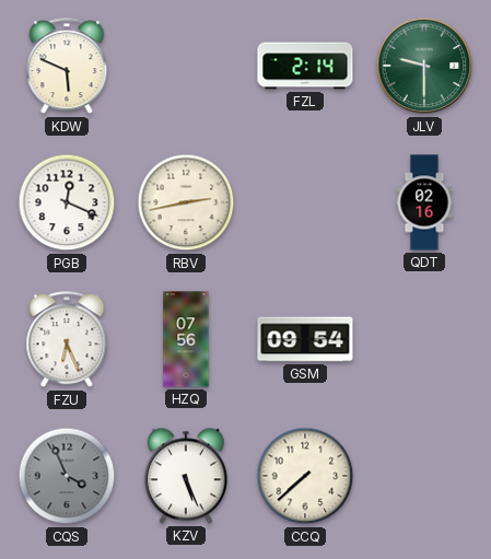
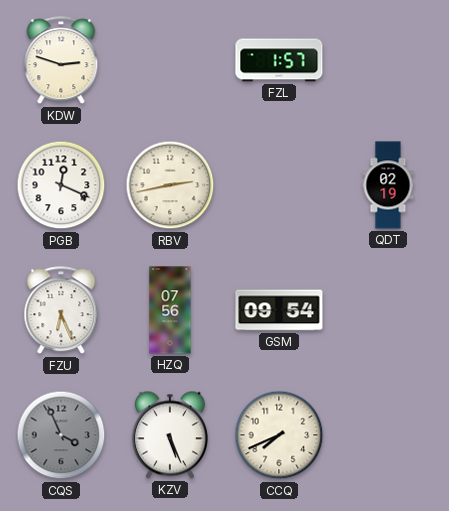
KDW: 5:49 -> 2:48
FZL: 2:14 -> 1:57
JLV: 9:30 -> none
QDT: 02:16 -> 02:19
CCQ: 7:38 -> 7:41
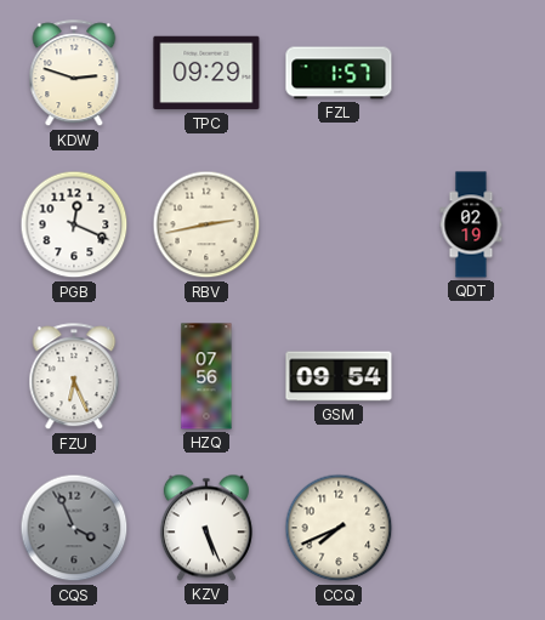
TPC: none -> 09:29
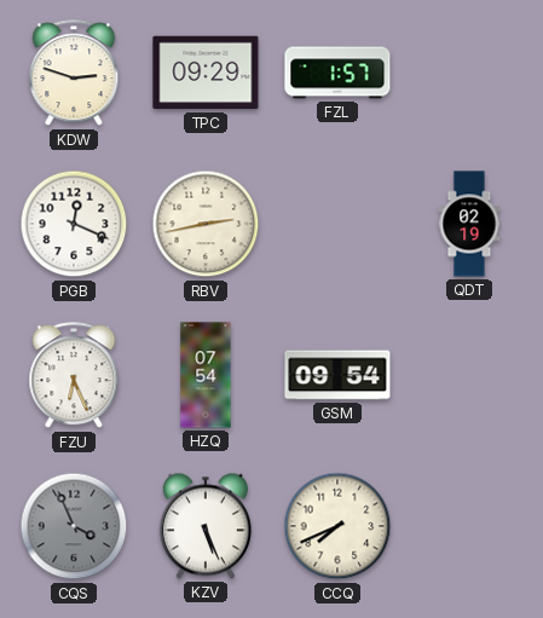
HZQ: 07:56 -> 07:54
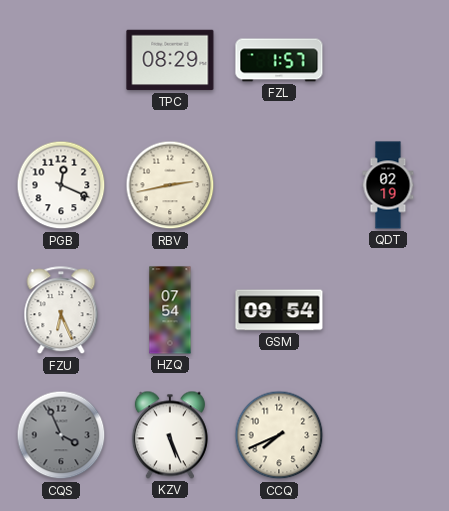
KDW: 2:48 -> none
TPC: 09:29 -> 08:29
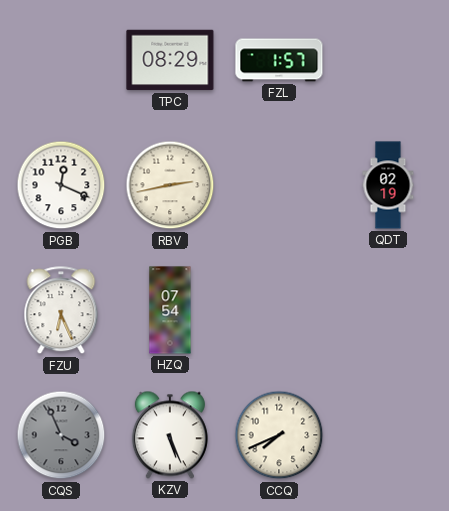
GSM: 09:54 -> none
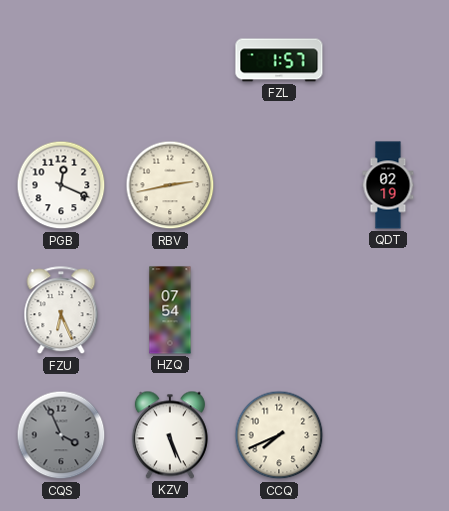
TPC: 08:29 -> none
